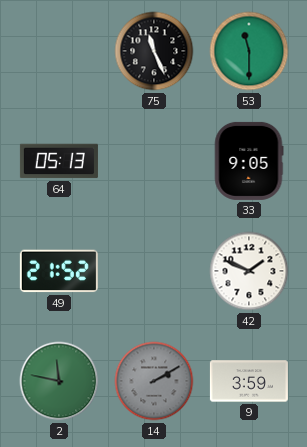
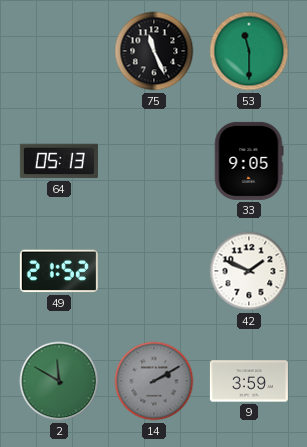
2: 11:47 -> 11:50
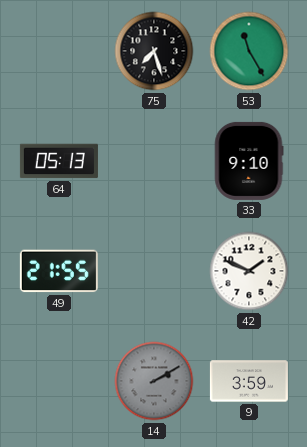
75: 11:26 -> 7:27
53: 11:30 -> 11:25
33: 9:05 -> 9:10
49: 21:52 -> 21:55
2: 11:50 -> none
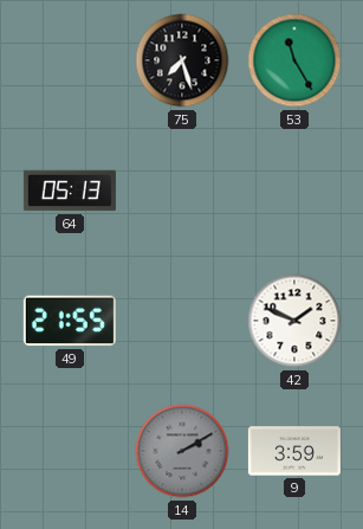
33: 9:10 -> none
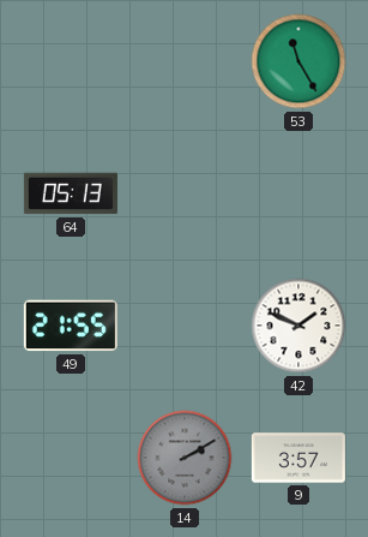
75: 7:27 -> none
9: 3:59 -> 3:57
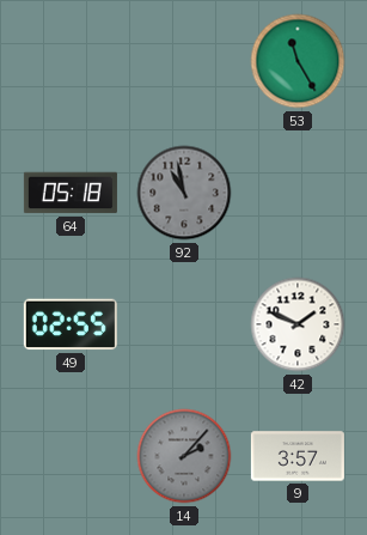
64: 05:13 -> 05:18
92: none -> 10:58
49: 21:55 -> 02:55
14: 2:10 -> 2:07
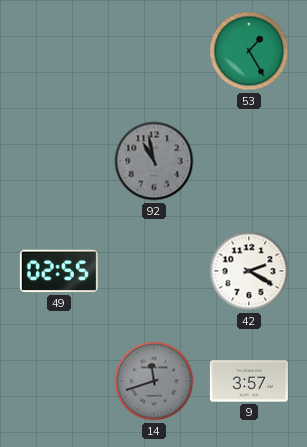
53: 11:25 -> 1:25
64: 05:18 -> none
42: 1:49 -> 2:20
14: 2:07 -> 11:42
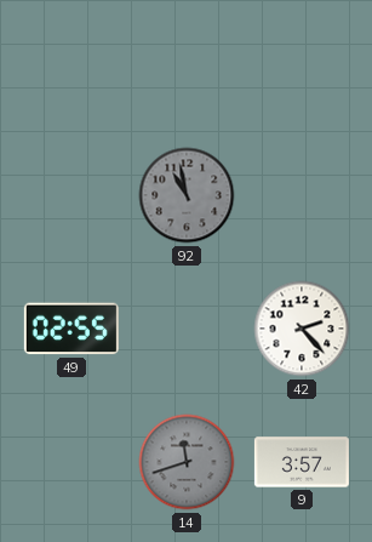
53: 1:25 -> none
42: 2:20 -> 2:23
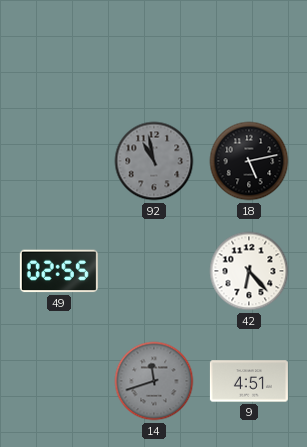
18: none -> 5:13
42: 2:23 -> 6:23
9: 3:57 -> 4:51
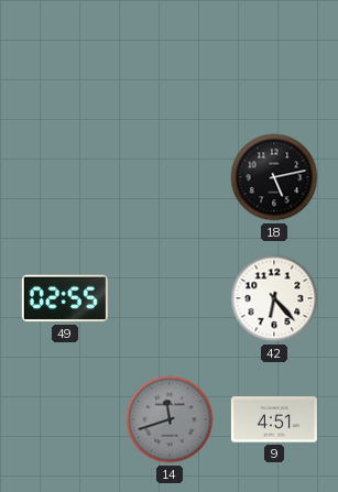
92: 10:58 -> none
